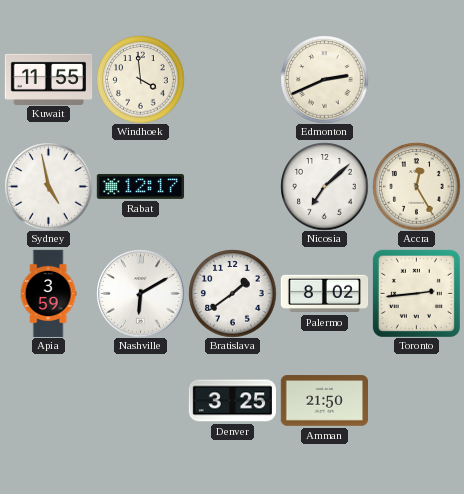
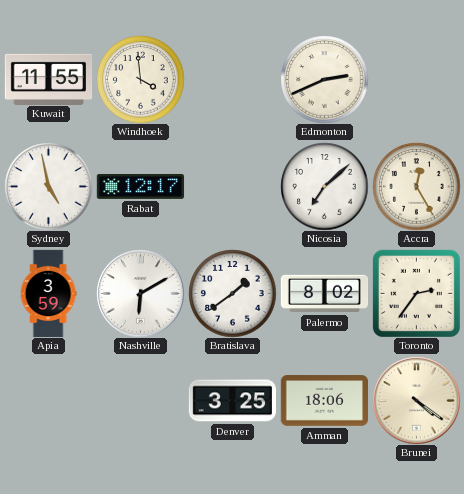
Toronto: 2:44 -> 2:36
Amman: 21:50 -> 18:06
Brunei: none -> 4:21
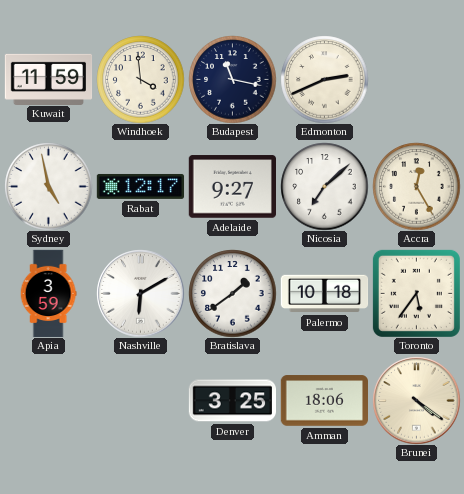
Kuwait: 11:55 -> 11:59
Budapest: none -> 11:17
Adelaide: none -> 9:27
Palermo: 8:02 -> 10:18
Toronto: 2:36 -> 5:36
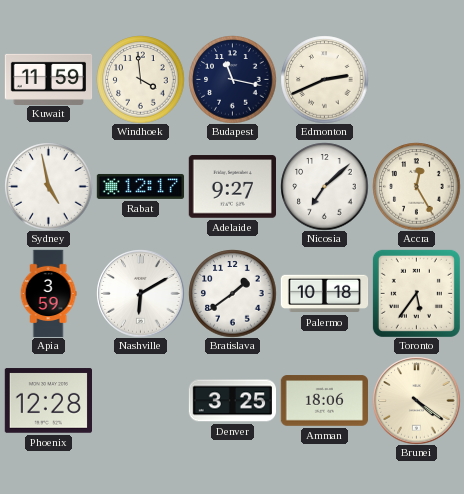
Phoenix: none -> 12:28
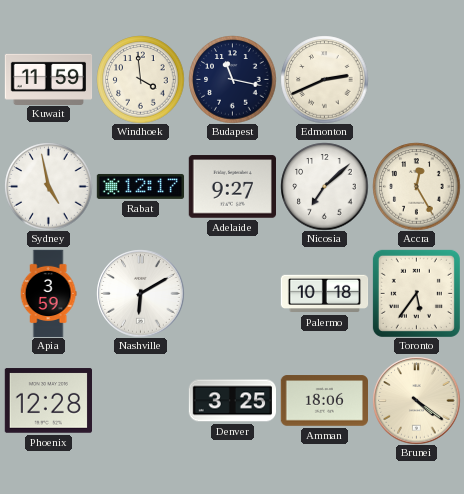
Bratislava: 1:39 -> none
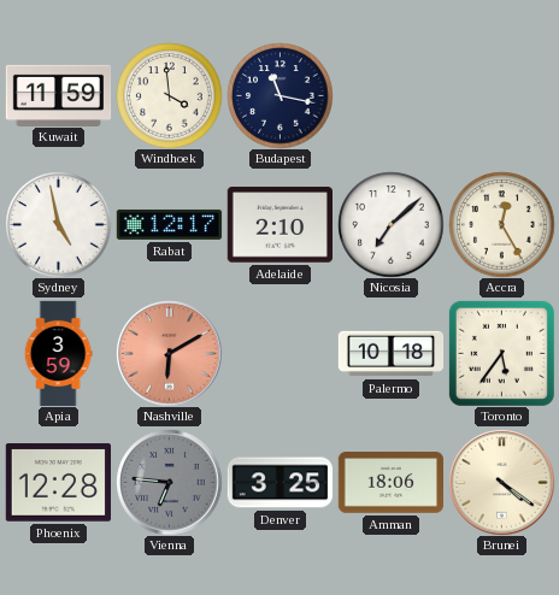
Edmonton: 2:41 -> none
Adelaide: 9:27 -> 2:10
Nashville dial: white -> salmon
Vienna: none -> 6:46
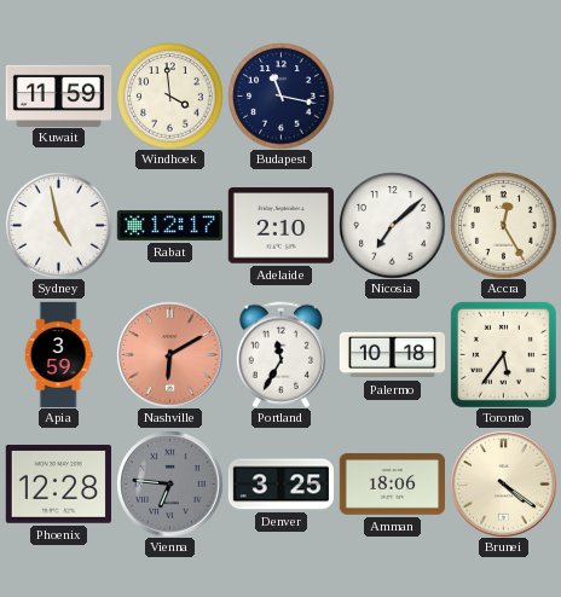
Portland: none -> 11:35
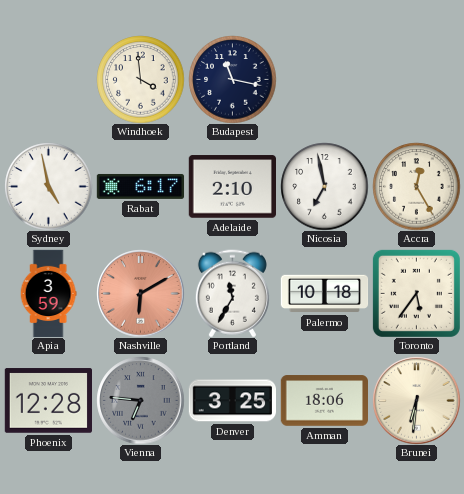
Kuwait: 11:59 -> none
Rabat: 12:17 -> 6:17
Nicosia: 7:08 -> 6:58
Brunei: 4:21 -> 6:31
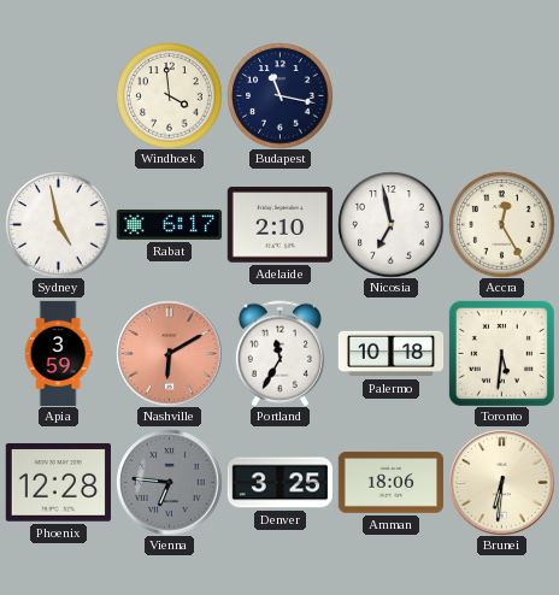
Toronto: 5:36 -> 5:31
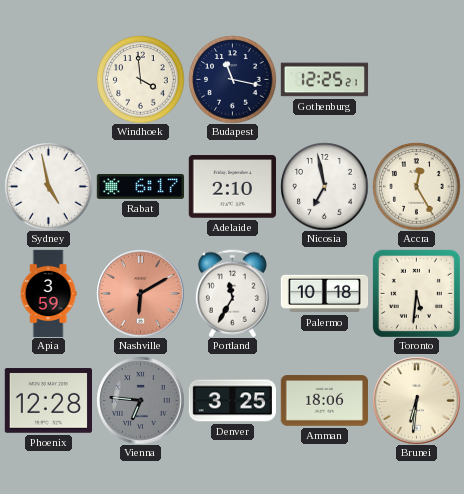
Gothenburg: none -> 12:25
